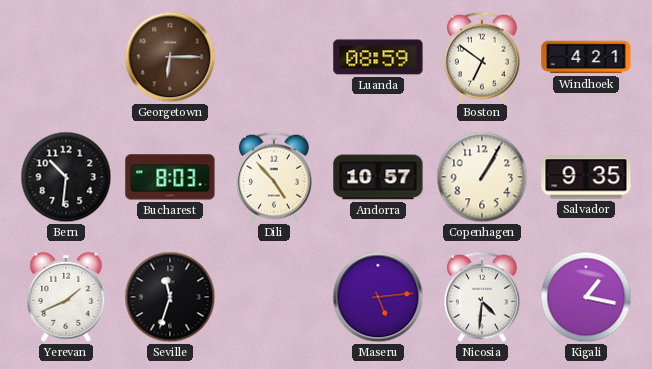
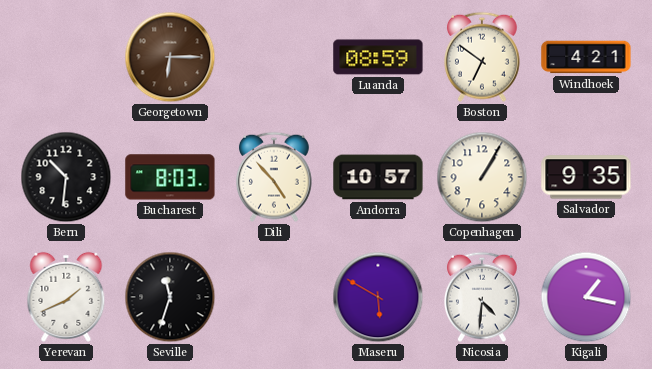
Maseru: 5:14 -> 5:50
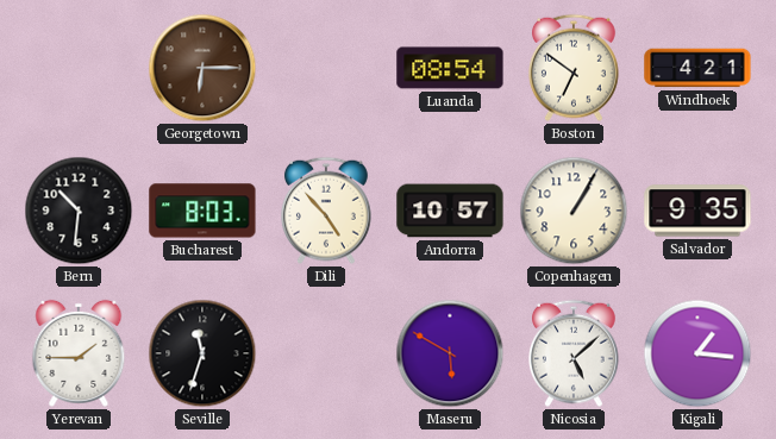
Luanda: 08:59 -> 08:54
Yerevan: 1:41 -> 1:45
Nicosia: 4:31 -> 5:08
Kigali: 1:17 -> 1:16
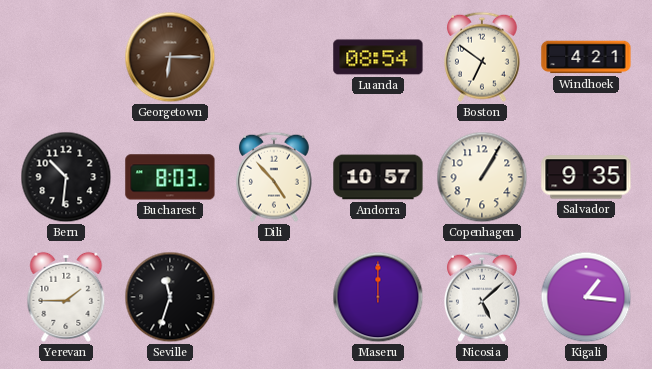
Maseru: 5:50 -> 12:00
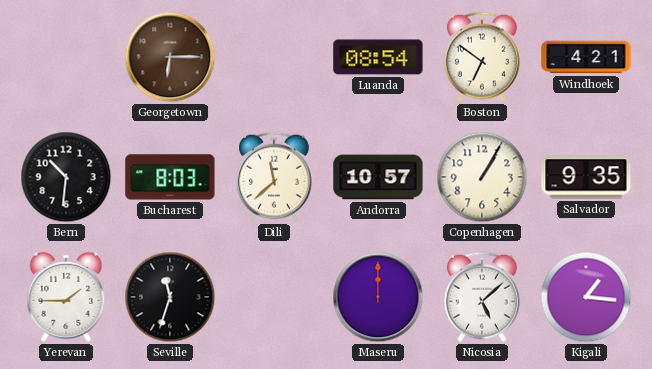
Dili: 4:53 -> 11:38
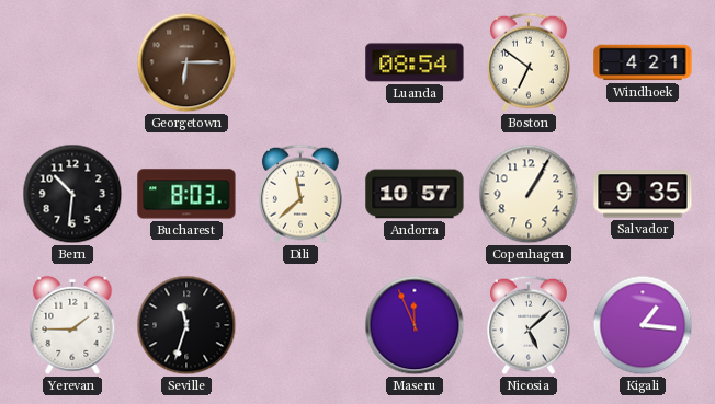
Maseru: 12:00 -> 11:56
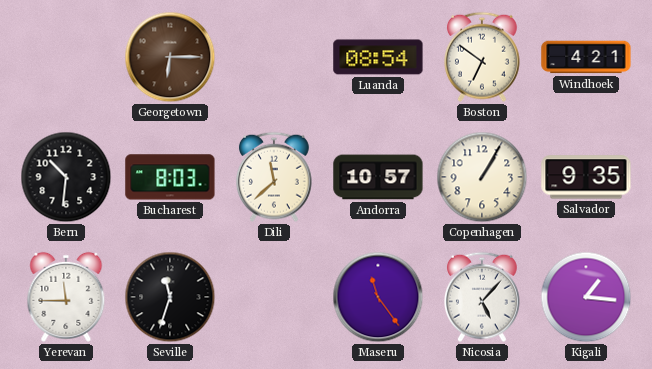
Yerevan: 1:45 -> 11:45
Maseru: 11:56 -> 11:24
Nicosia: 5:08 -> 5:07
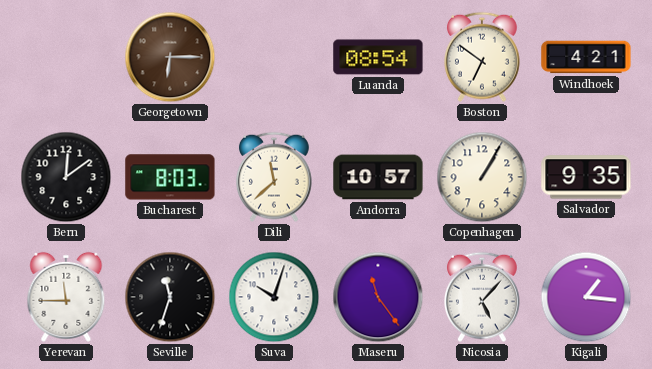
Bern: 10:31 -> 12:09
Suva: none -> 10:03
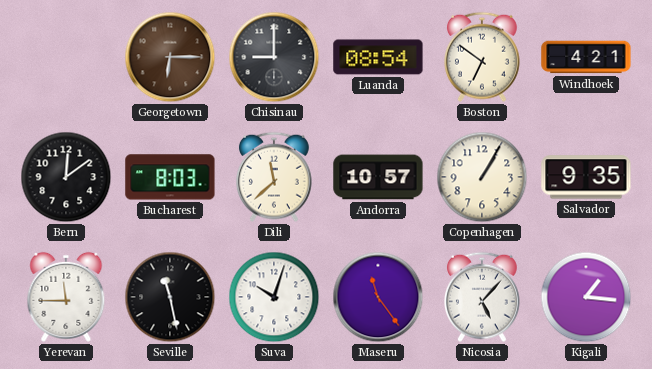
Chisinau: none -> 9:00
Seville: 11:33 -> 11:28
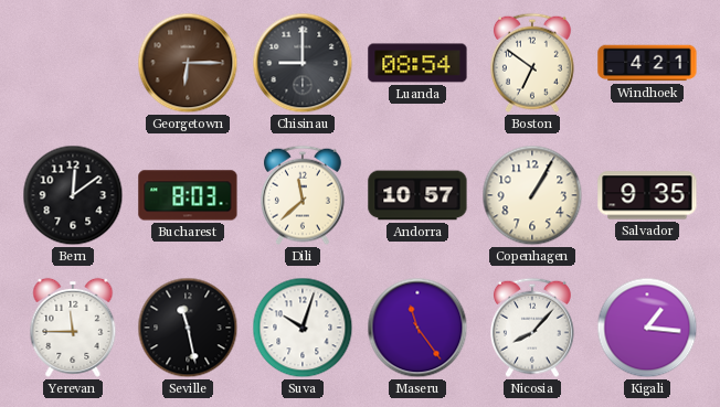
Nicosia: 5:07 -> 8:07
